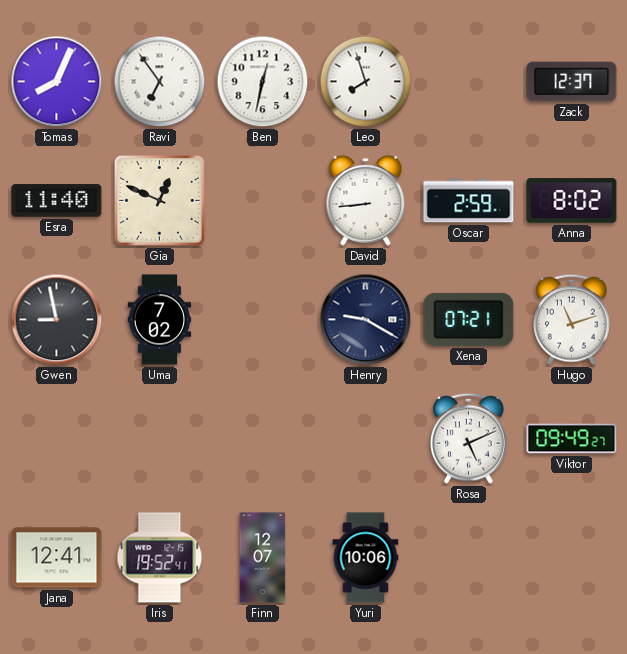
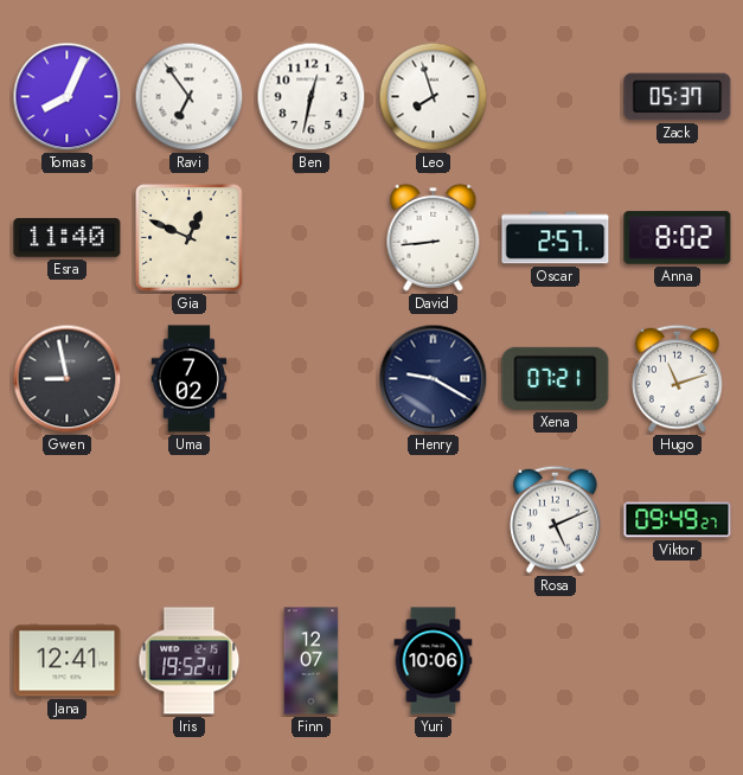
Zack: 12:37 -> 05:37
Oscar: 2:59 -> 2:57
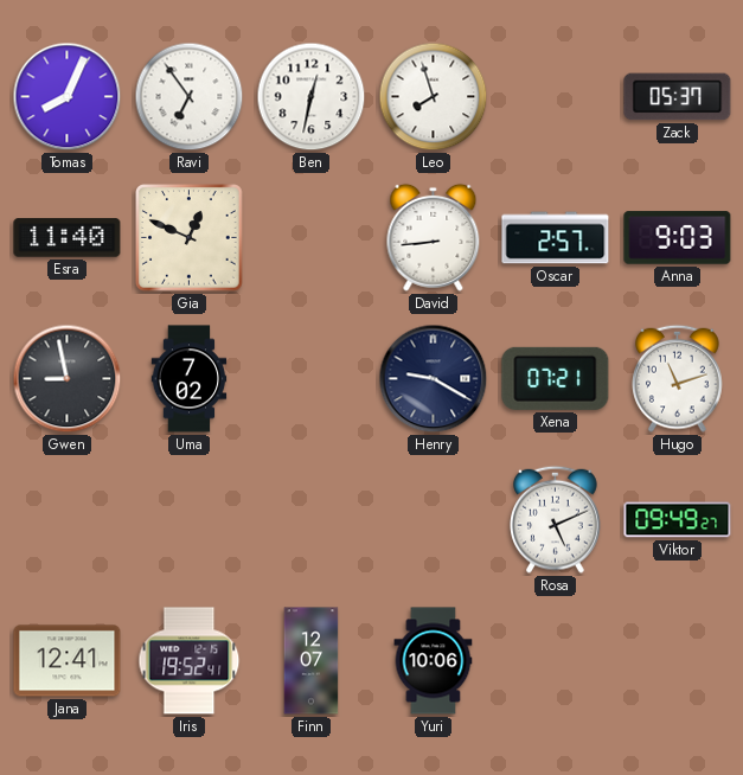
Anna: 8:02 -> 9:03
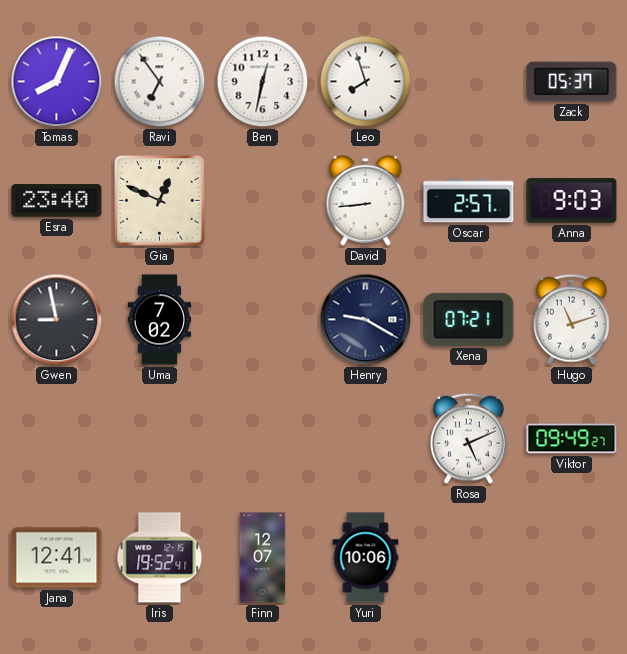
Esra: 11:40 -> 23:40
